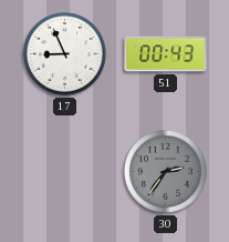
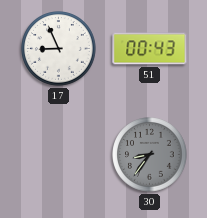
30: 2:36 -> 8:36
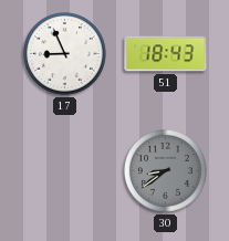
51: 00:43 -> 18:43
30: 8:36 -> 8:39
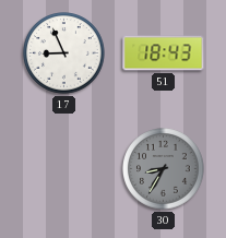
30: 8:39 -> 8:35
